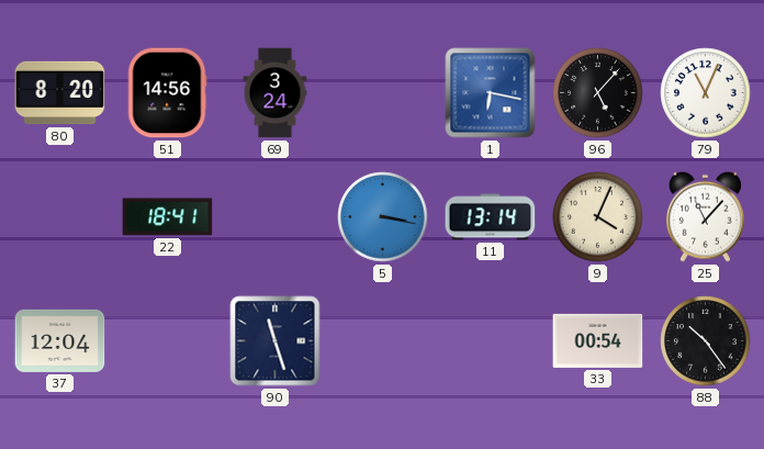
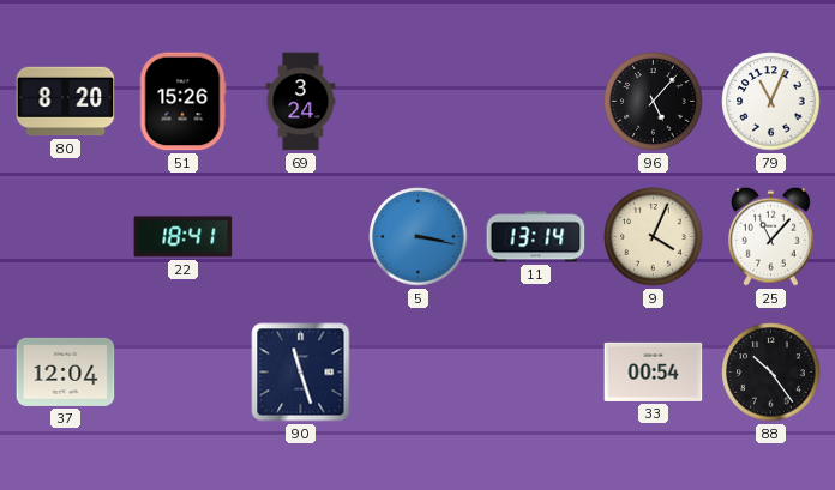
51: 14:56 -> 15:26
1: 6:17 -> none
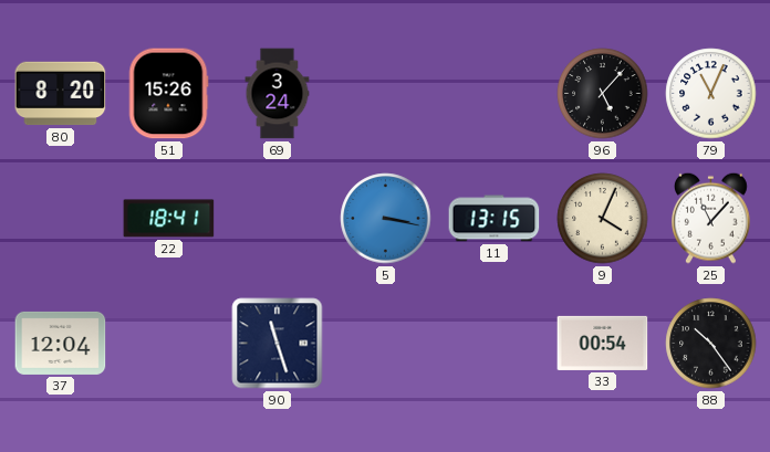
11: 13:14 -> 13:15
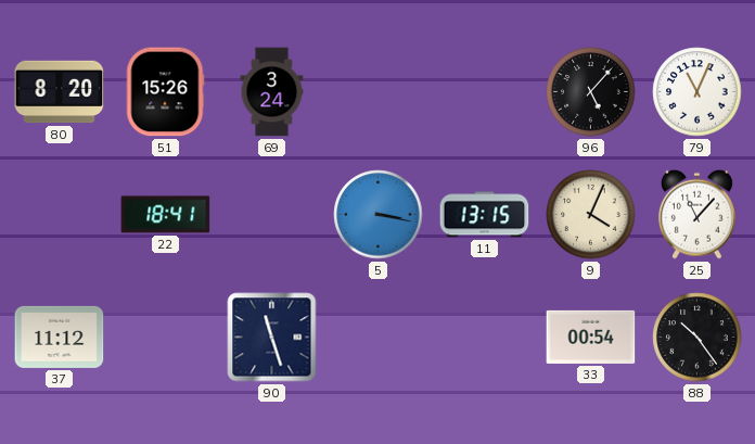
37: 12:04 -> 11:12
